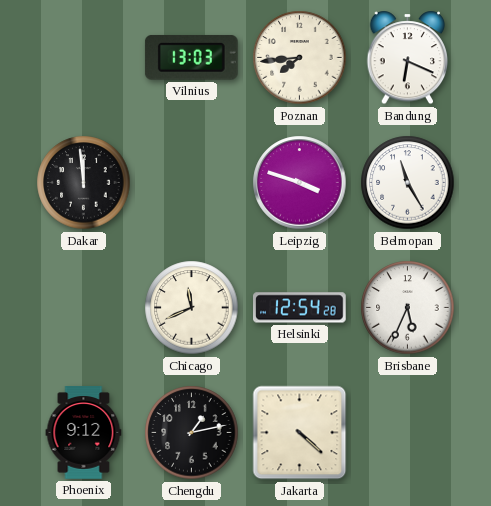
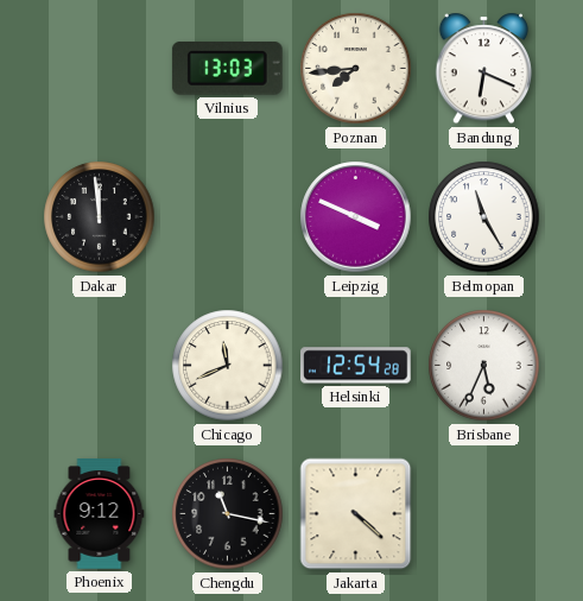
Leipzig: 3:48 -> 3:49
Chengdu: 1:13 -> 11:17
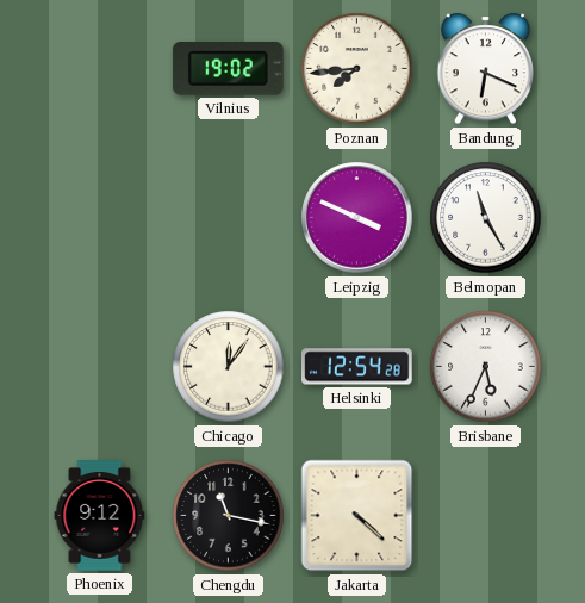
Vilnius: 13:03 -> 19:02
Dakar: 11:59 -> none
Chicago: 11:41 -> 12:06
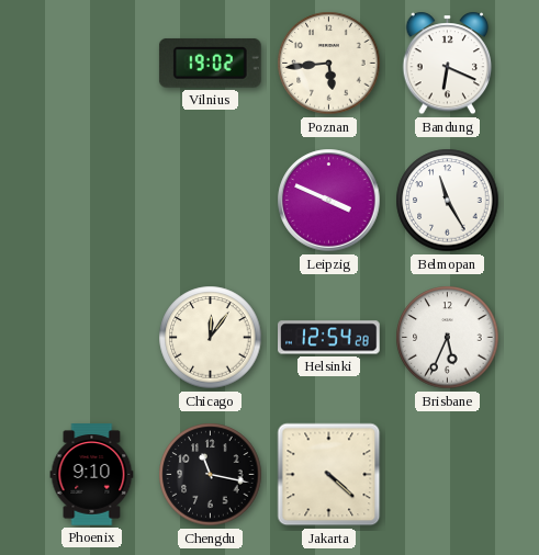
Poznan: 7:44 -> 5:44
Phoenix: 9:12 -> 9:10
